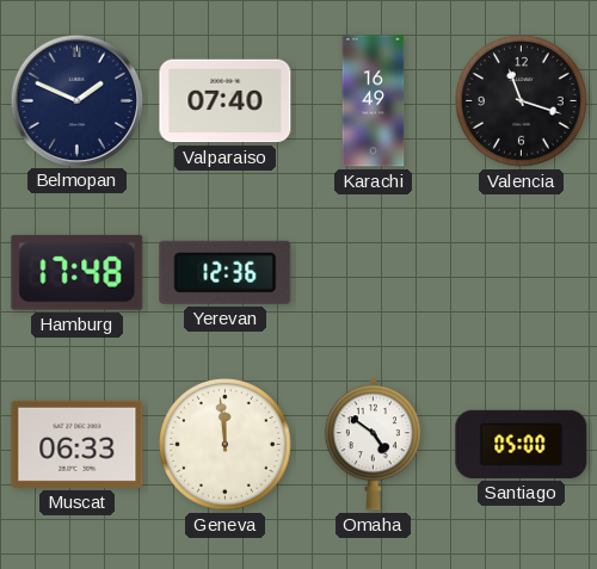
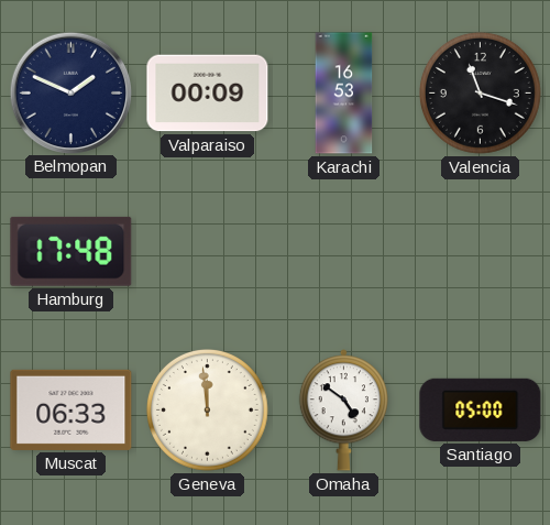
Valparaiso: 07:40 -> 00:09
Karachi: 16:49 -> 16:53
Yerevan: 12:36 -> none
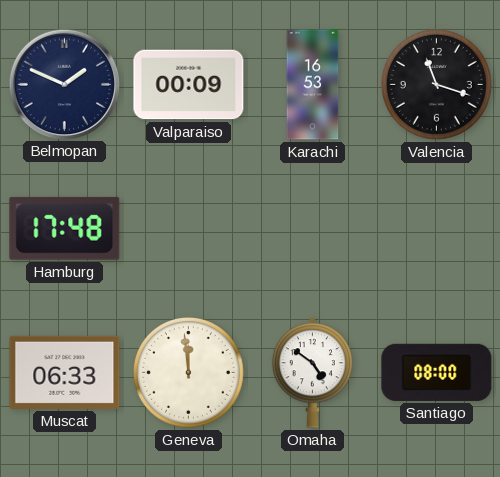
Santiago: 05:00 -> 08:00
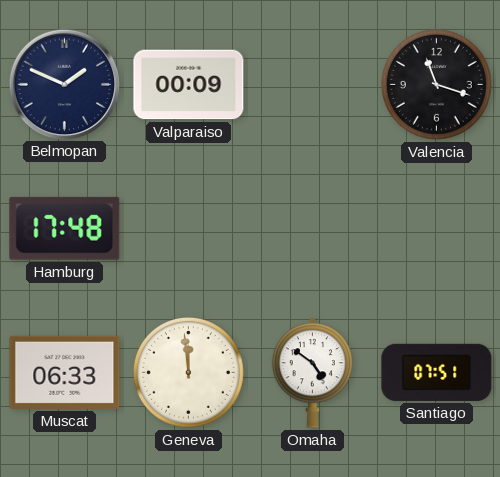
Karachi: 16:53 -> none
Santiago: 08:00 -> 07:51
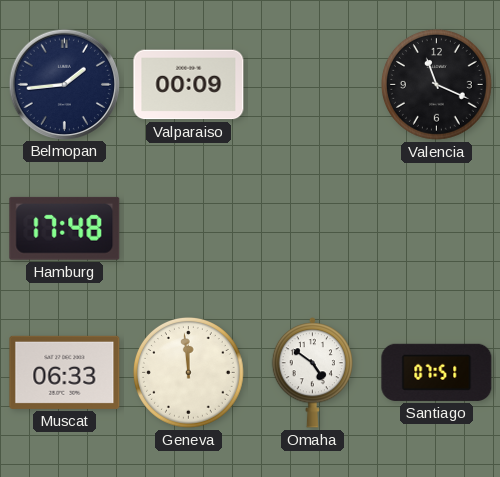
Belmopan: 1:49 -> 1:44
Valencia: 11:18 -> 11:19
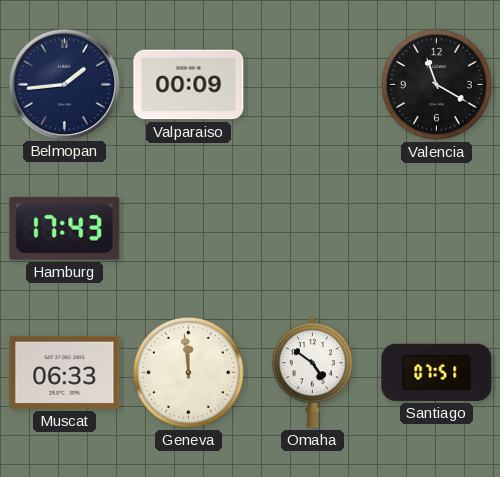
Valencia: 11:19 -> 11:20
Hamburg: 17:48 -> 17:43
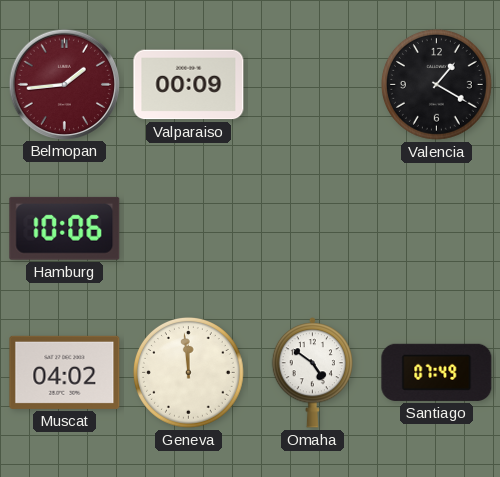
Belmopan dial: navy -> burgundy
Valencia: 11:20 -> 1:20
Hamburg: 17:43 -> 10:06
Muscat: 06:33 -> 04:02
Santiago: 07:51 -> 07:49
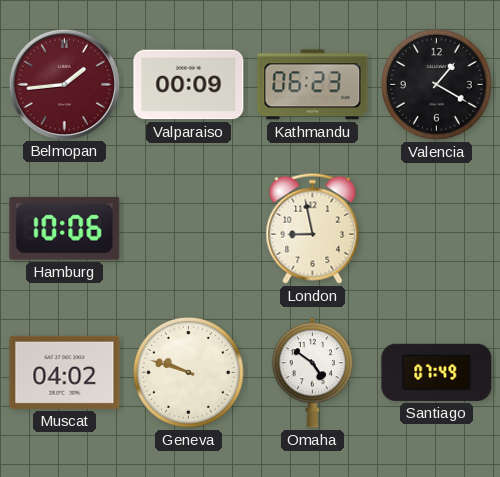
Kathmandu: none -> 06:23
London: none -> 8:58
Geneva: 11:59 -> 9:48
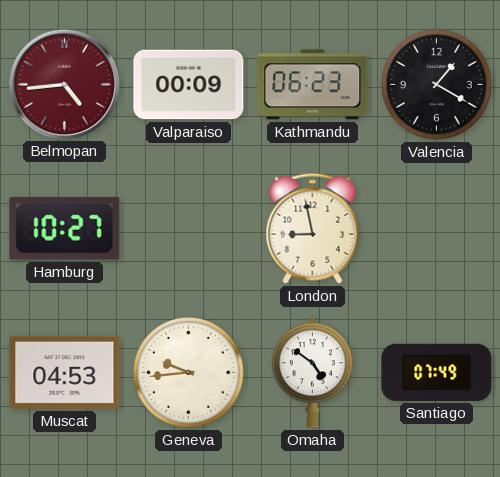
Belmopan: 1:44 -> 4:44
Hamburg: 10:06 -> 10:27
Muscat: 04:02 -> 04:53
Geneva: 9:48 -> 9:44
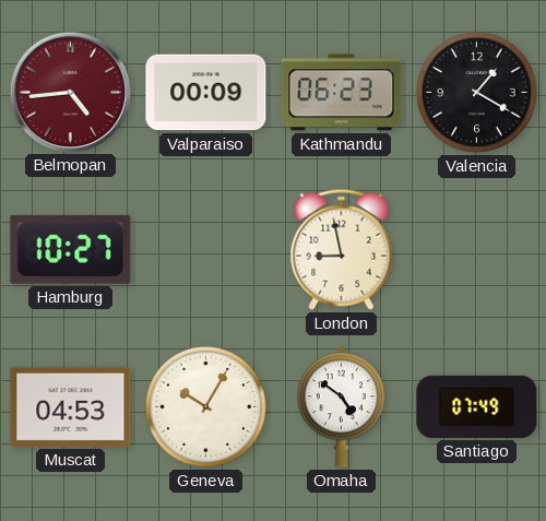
Geneva: 9:44 -> 10:05
